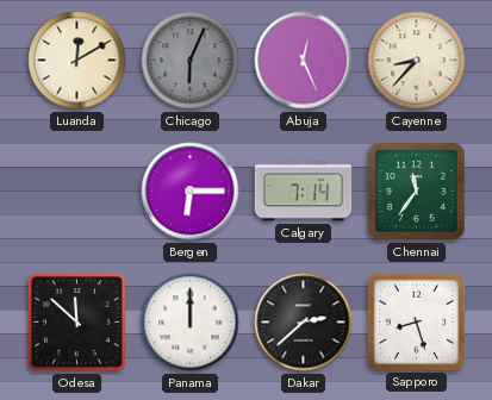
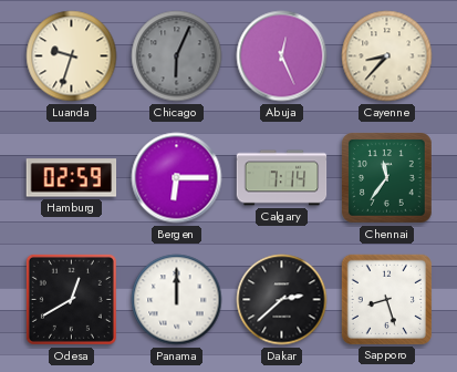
Luanda: 12:10 -> 9:33
Hamburg: none -> 02:59
Odesa: 11:52 -> 12:40
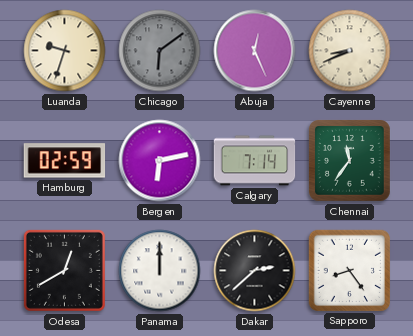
Chicago: 6:04 -> 6:09
Cayenne: 8:37 -> 8:41
Bergen: 6:15 -> 6:13
Sapporo: 8:27 -> 8:24
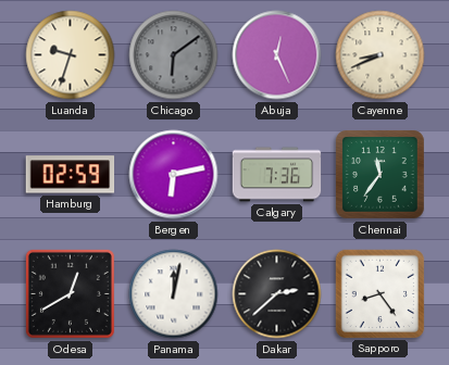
Calgary: 7:14 -> 7:36
Panama: 12:00 -> 12:02
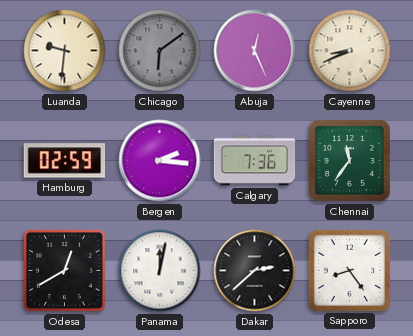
Luanda: 9:33 -> 9:31
Bergen: 6:13 -> 2:16
